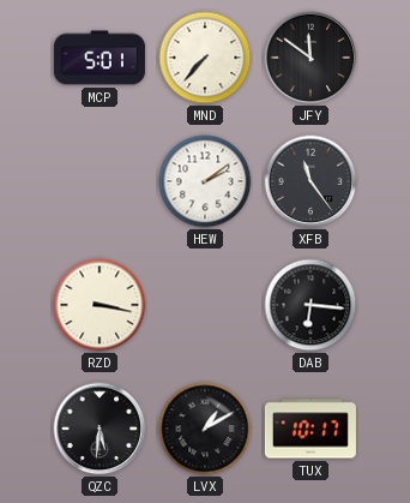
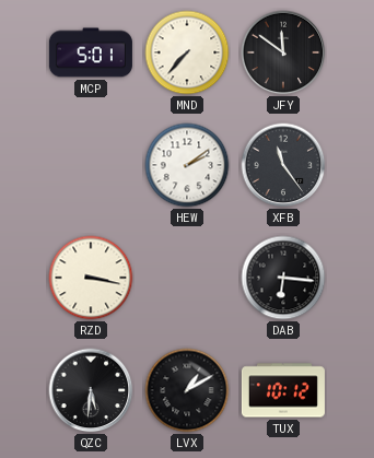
TUX: 10:17 -> 10:12
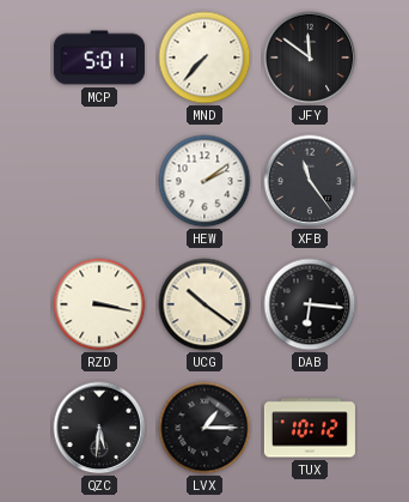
UCG: none -> 10:21
LVX: 1:10 -> 1:15
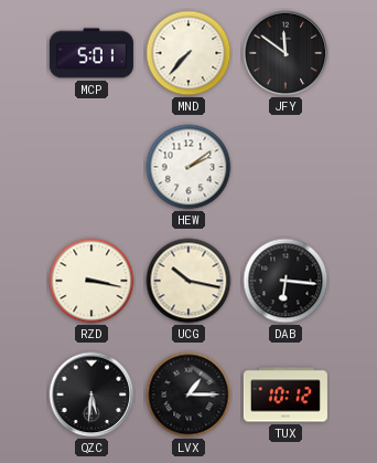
XFB: 11:24 -> none
UCG: 10:21 -> 10:17
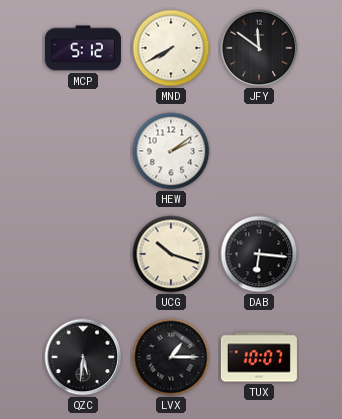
MCP: 5:01 -> 5:12
MND: 7:37 -> 7:40
RZD: 3:17 -> none
UCG: 10:17 -> 10:18
TUX: 10:12 -> 10:07
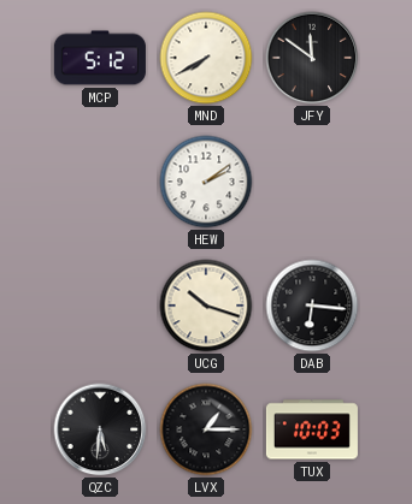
TUX: 10:07 -> 10:03
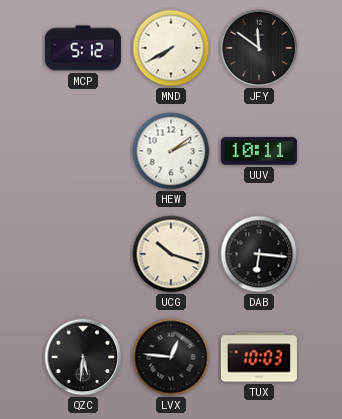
UUV: none -> 10:11
LVX: 1:15 -> 12:46
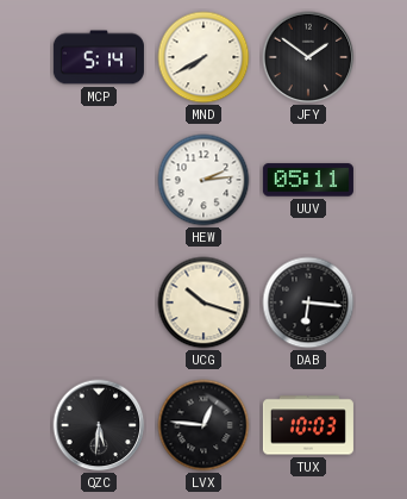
MCP: 5:12 -> 5:14
JFY: 11:51 -> 1:51
HEW: 2:09 -> 2:14
UUV: 10:11 -> 05:11
